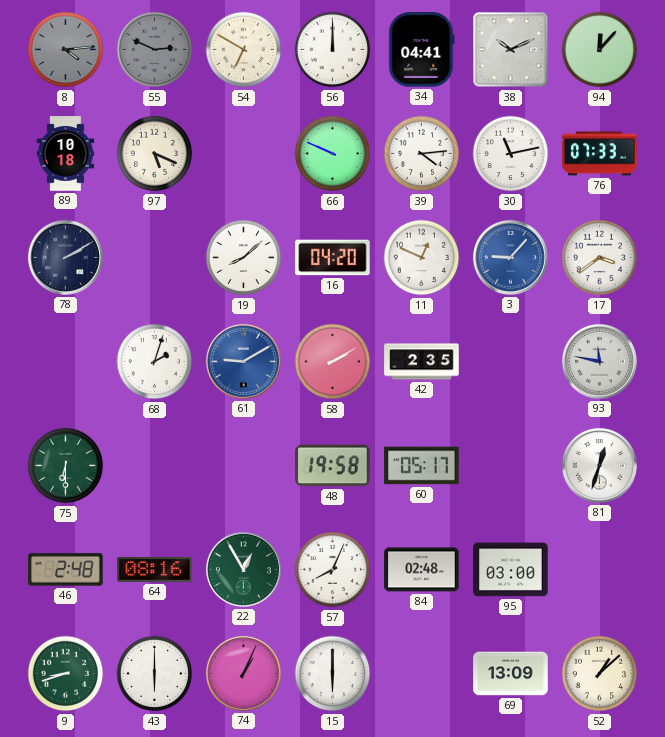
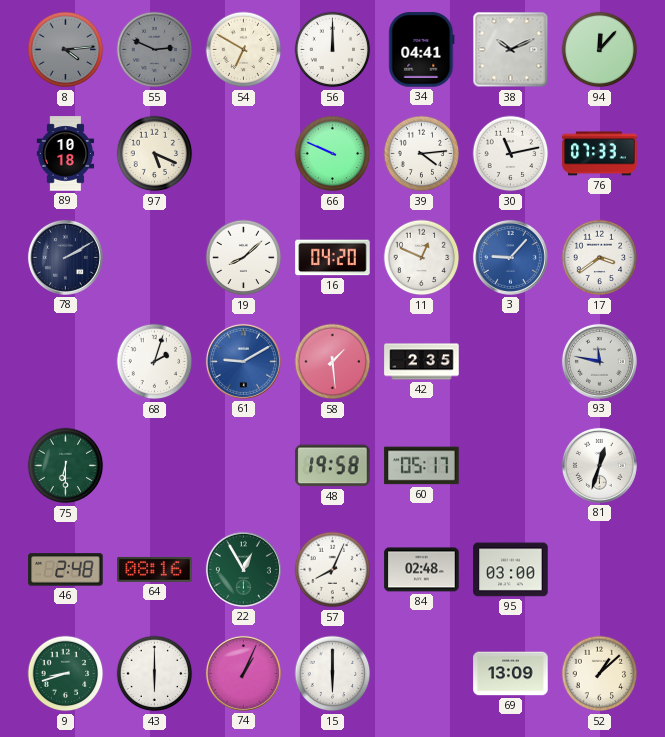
58: 2:10 -> 1:29
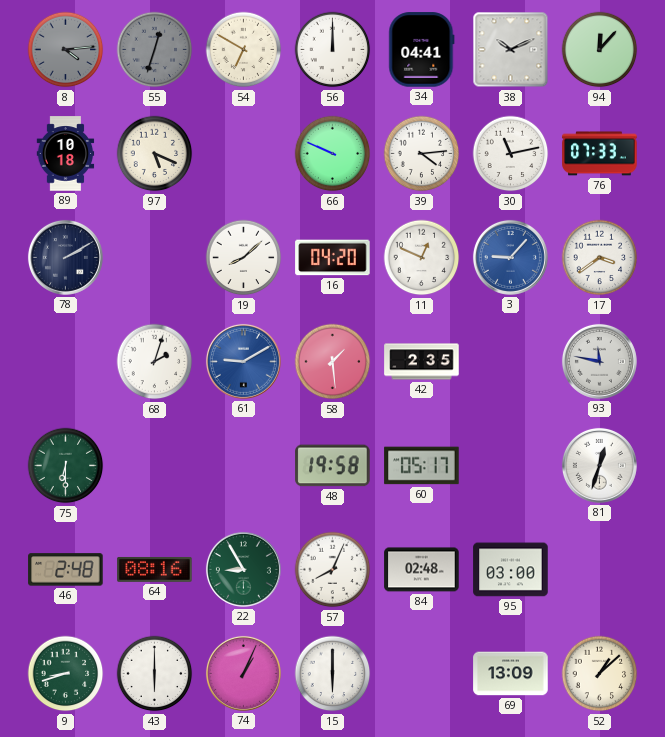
55: 2:49 -> 12:33
22: 12:55 -> 8:55
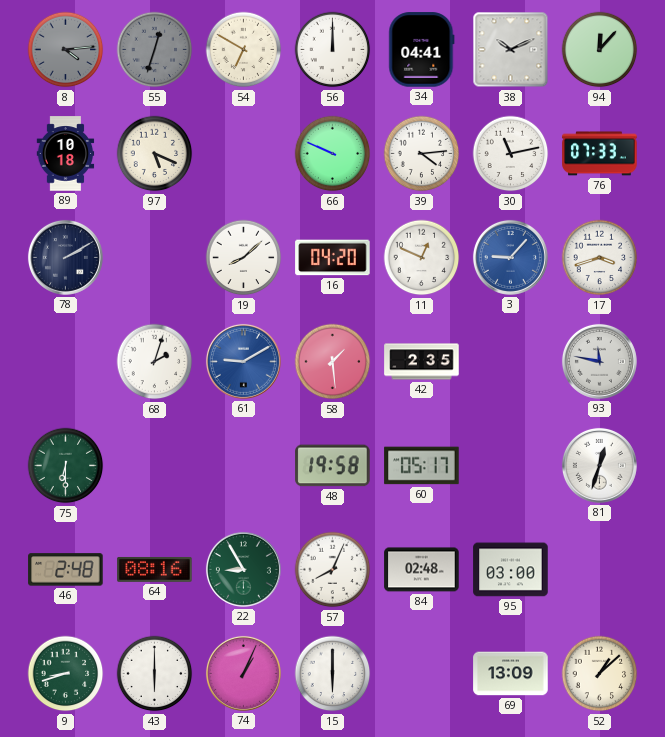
17: 3:39 -> 3:42
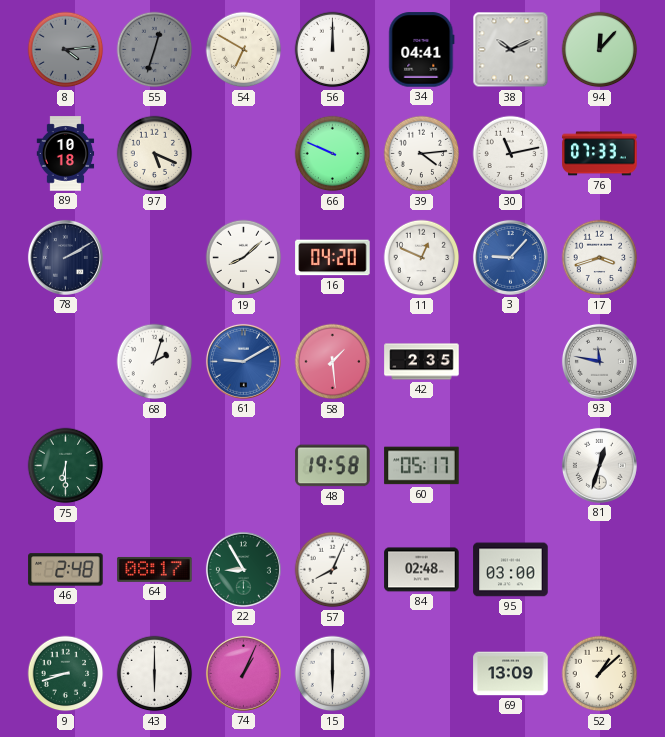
64: 08:16 -> 08:17
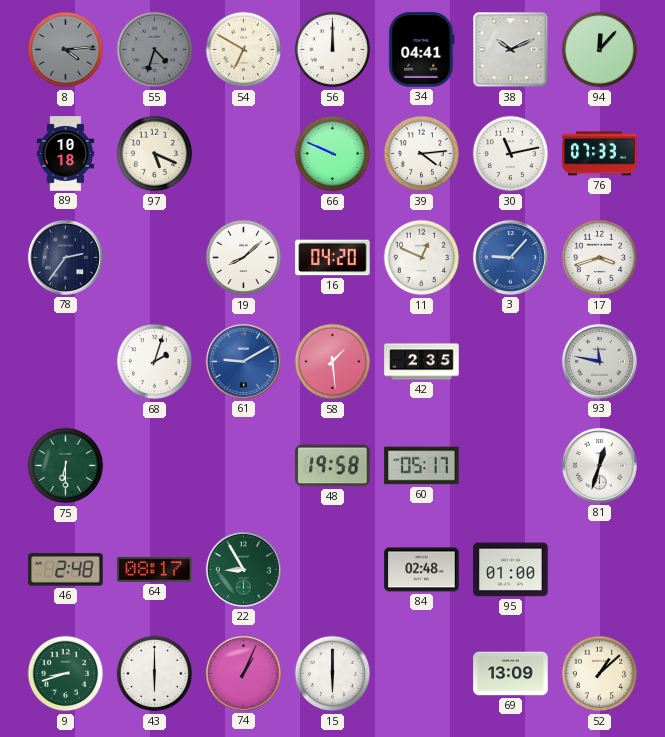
55: 12:33 -> 4:33
78: 2:10 -> 2:36
57: 8:04 -> none
95: 03:00 -> 01:00
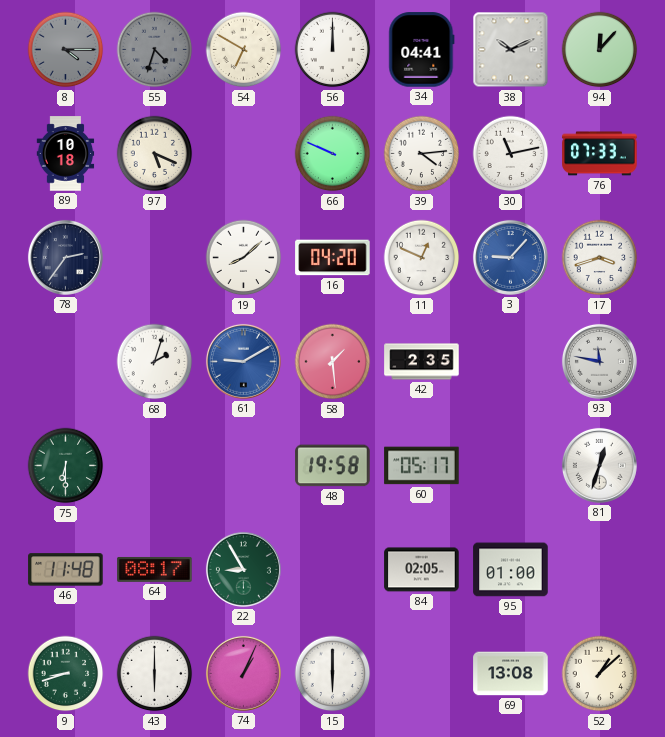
8: 4:14 -> 4:15
46: 2:48 -> 11:48
84: 02:48 -> 02:05
69: 13:09 -> 13:08
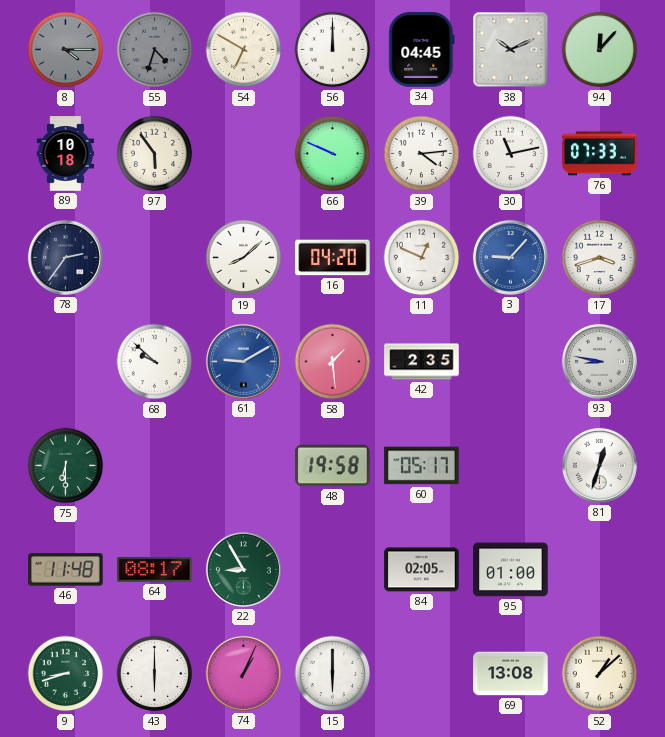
34: 04:41 -> 04:45
97: 5:19 -> 5:54
68: 2:03 -> 9:52
93: 11:47 -> 8:47
